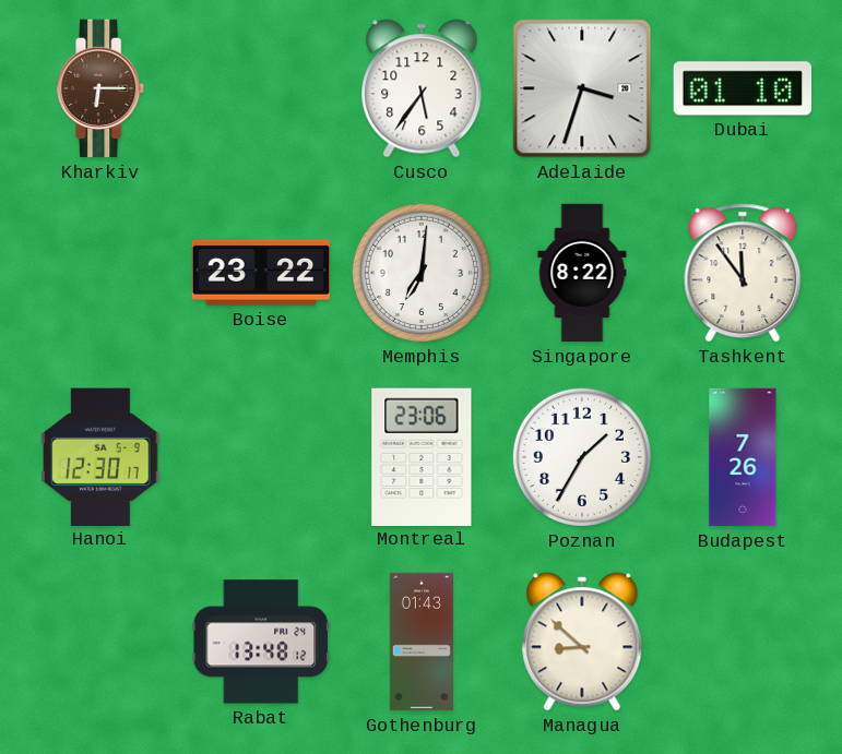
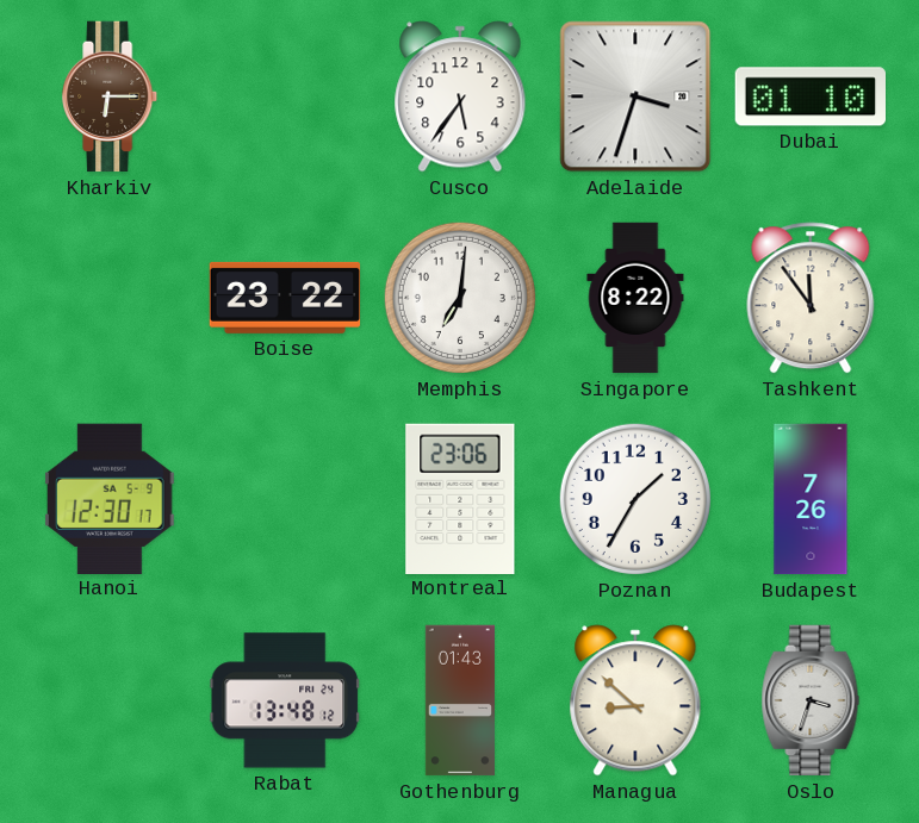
Oslo: none -> 3:33
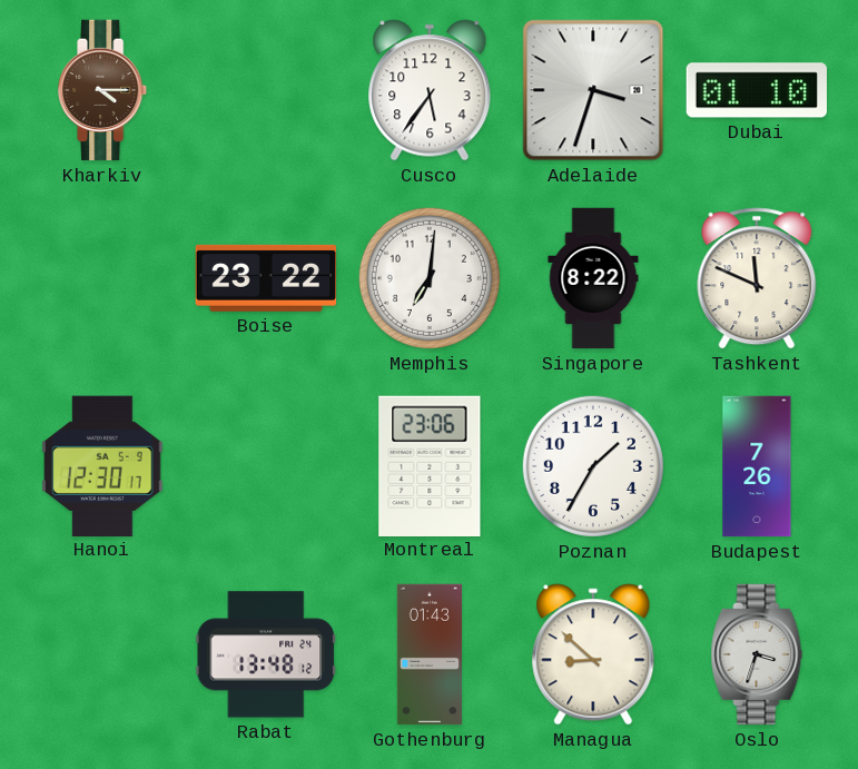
Kharkiv: 6:15 -> 4:15
Tashkent: 11:54 -> 11:49
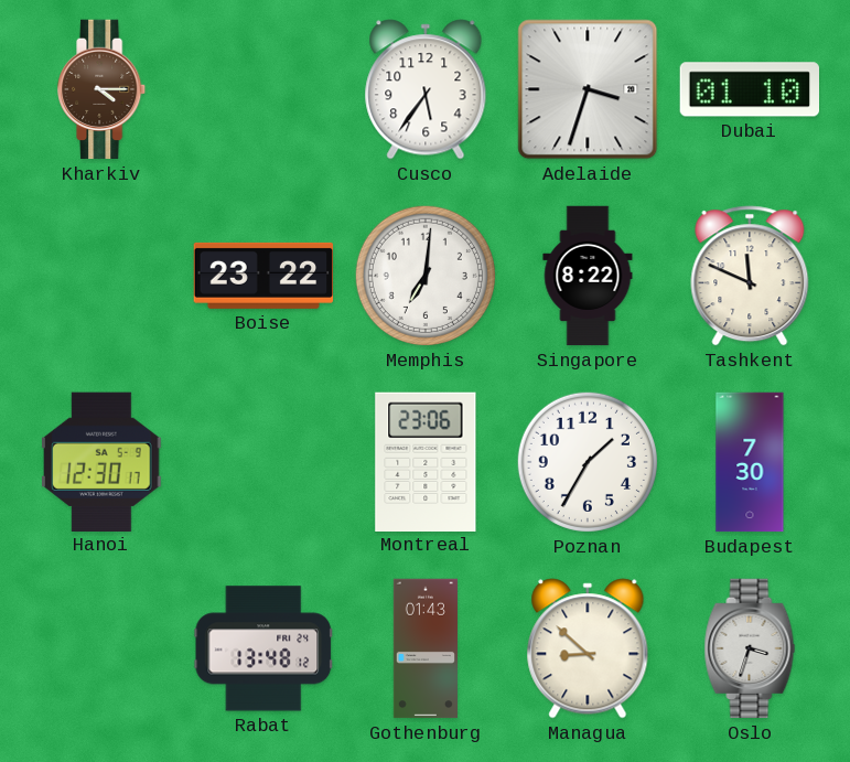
Budapest: 7:26 -> 7:30
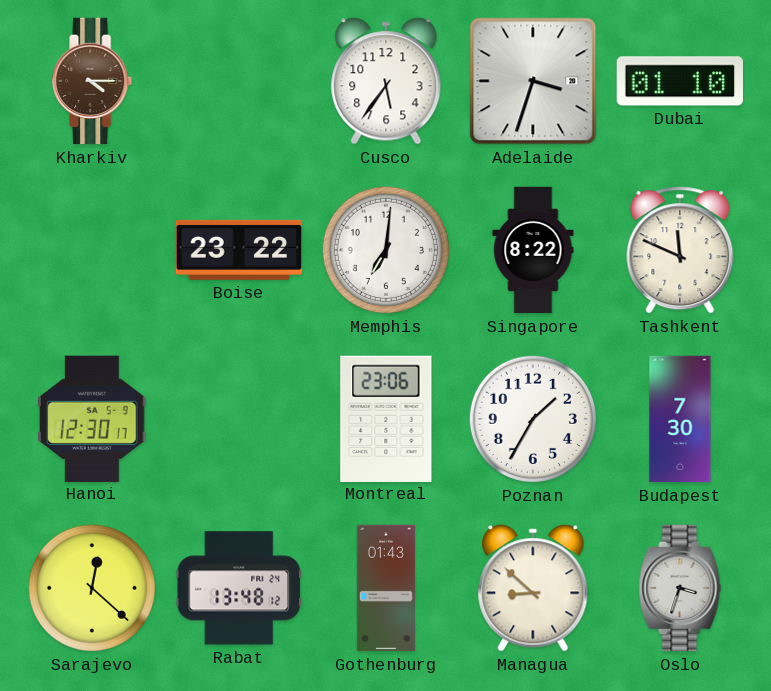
Sarajevo: none -> 12:22
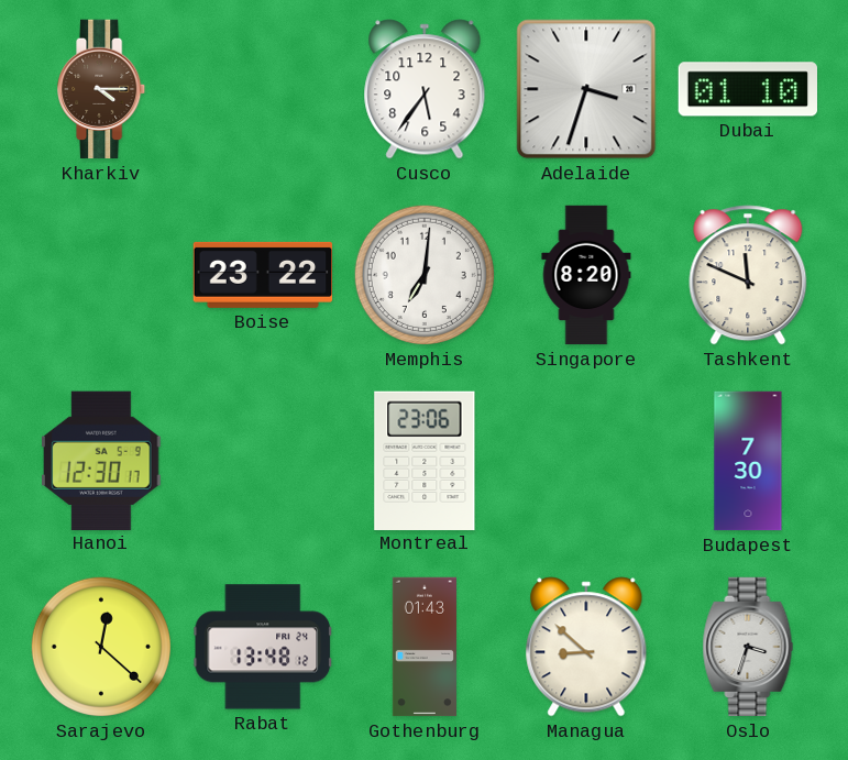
Singapore: 8:22 -> 8:20
Poznan: 1:35 -> none
